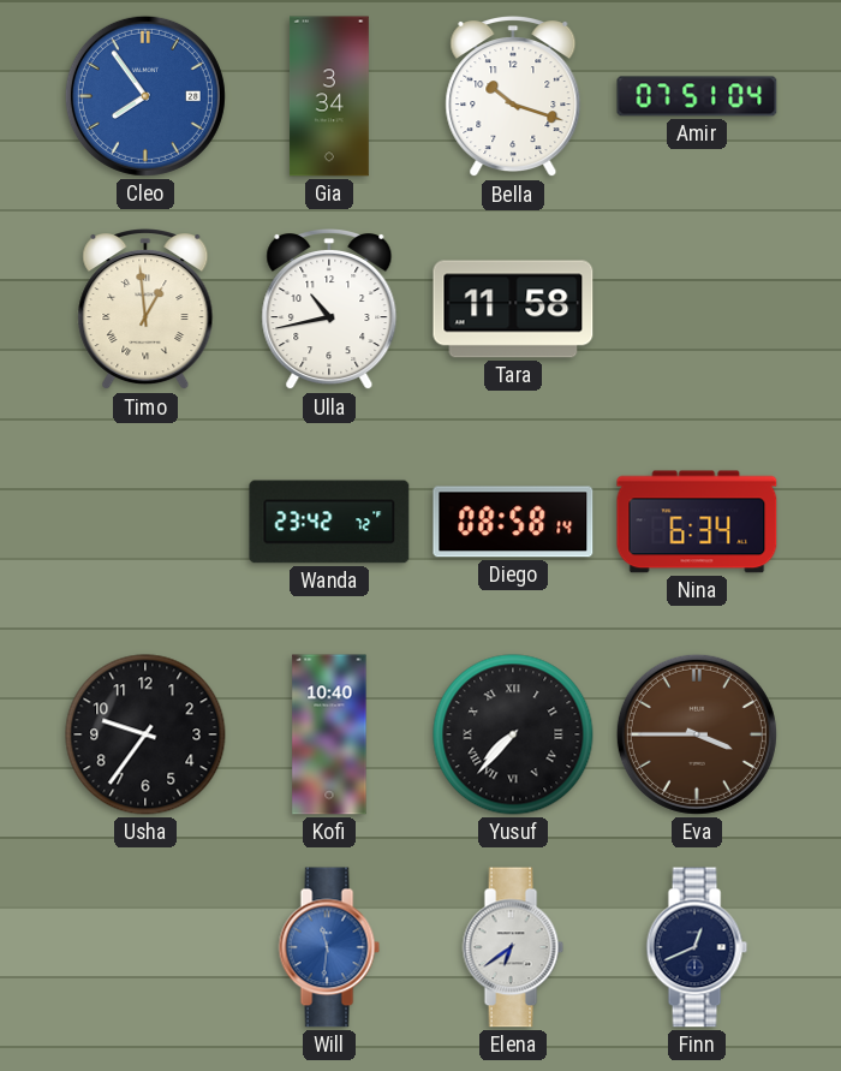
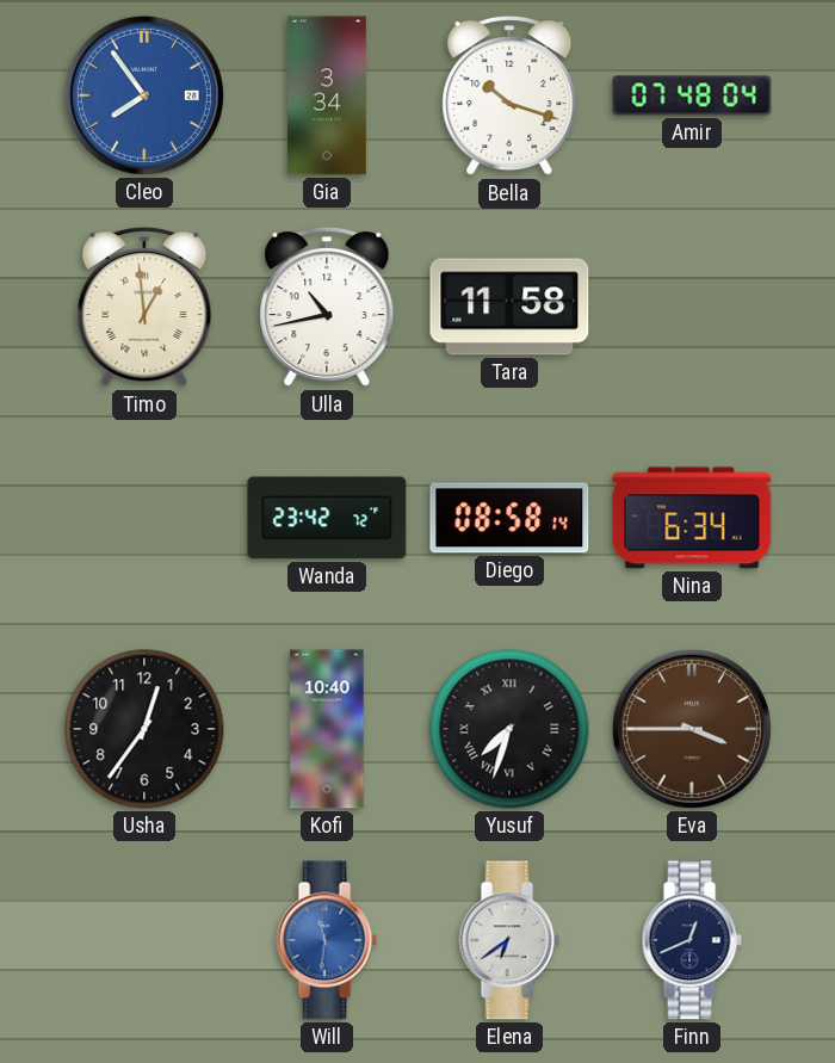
Amir: 07:51 -> 07:48
Usha: 9:36 -> 12:36
Yusuf: 7:37 -> 7:33
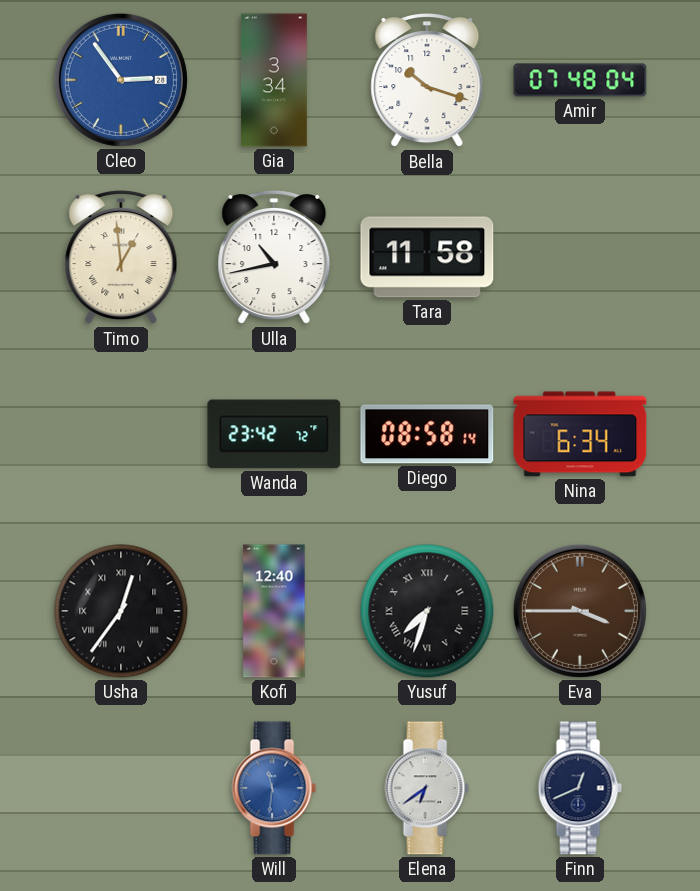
Cleo: 7:54 -> 2:54
Usha numerals: Arabic -> Roman
Kofi: 10:40 -> 12:40
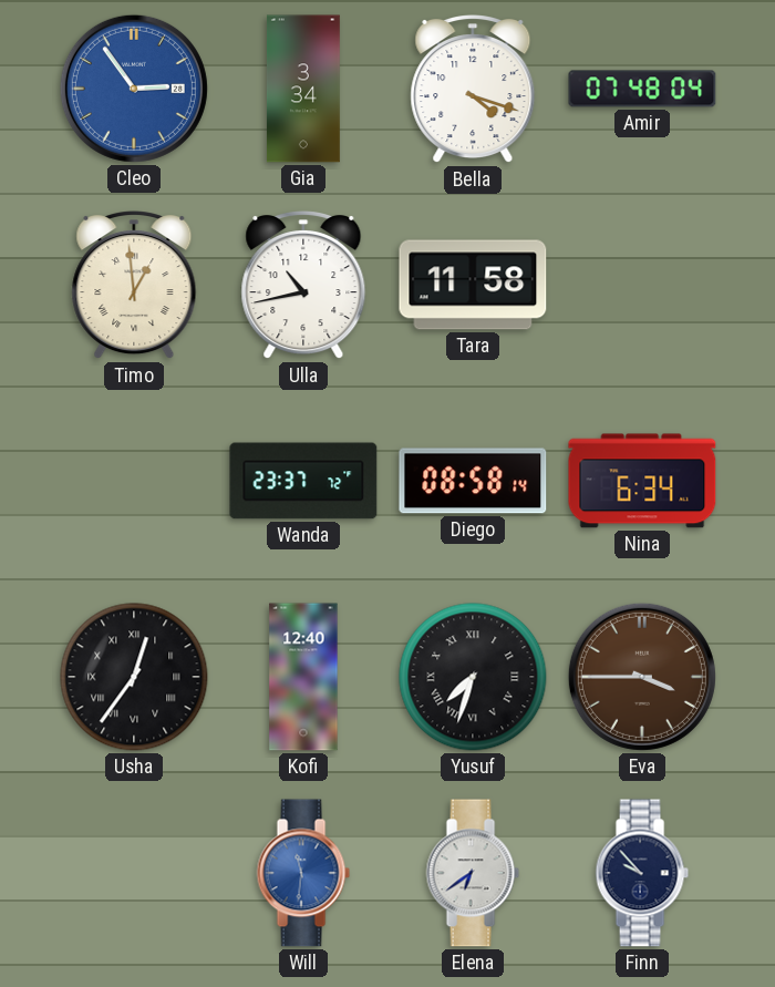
Bella: 10:18 -> 4:18
Wanda: 23:42 -> 23:37
Finn: 12:41 -> 9:53
